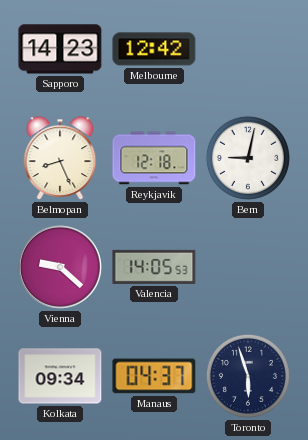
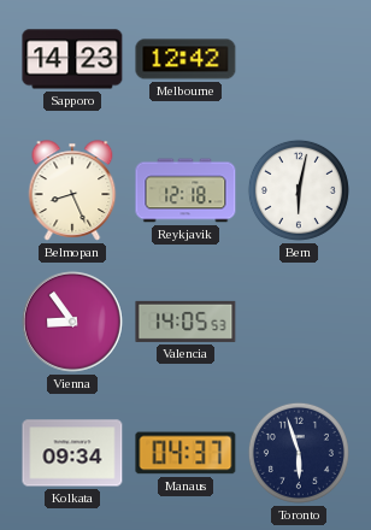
Bern: 9:02 -> 6:02
Vienna: 9:22 -> 8:54
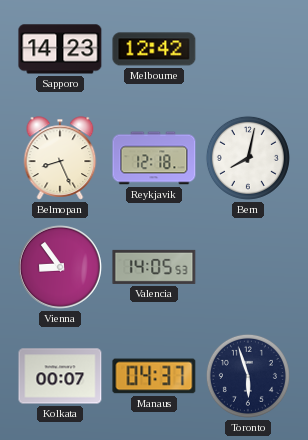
Bern: 6:02 -> 8:02
Kolkata: 09:34 -> 00:07
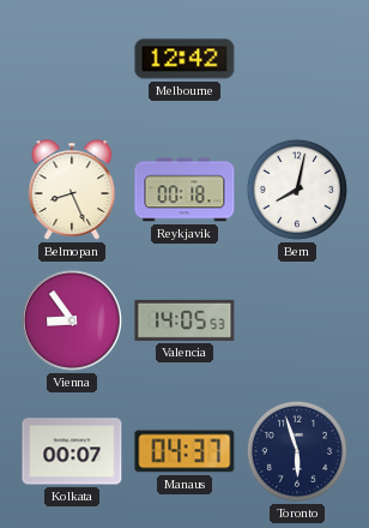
Sapporo: 14:23 -> none
Reykjavik: 12:18 -> 00:18
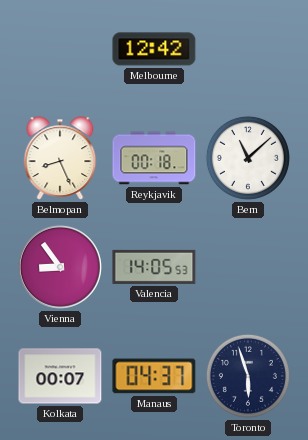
Bern: 8:02 -> 11:08
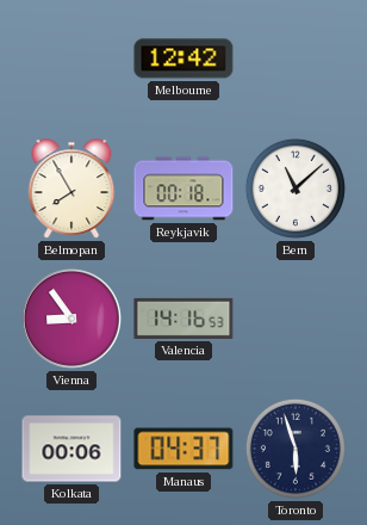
Belmopan: 8:26 -> 7:55
Valencia: 14:05 -> 14:16
Kolkata: 00:07 -> 00:06
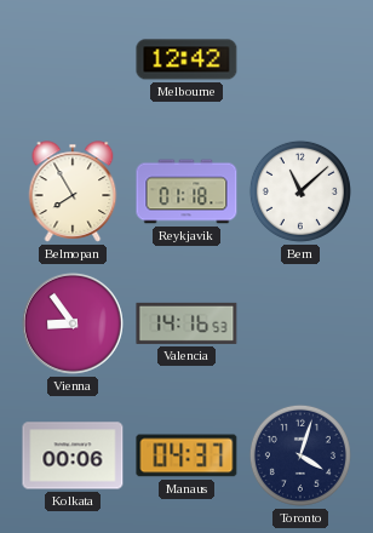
Reykjavik: 00:18 -> 01:18
Toronto: 5:57 -> 4:03
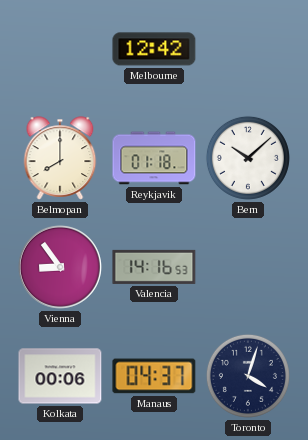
Belmopan: 7:55 -> 8:00
Bern: 11:08 -> 10:08
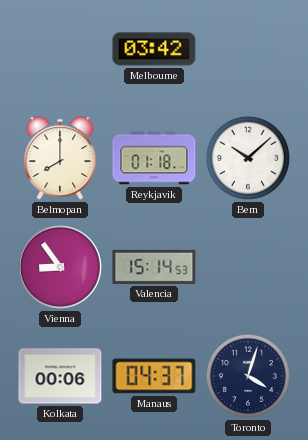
Melbourne: 12:42 -> 03:42
Valencia: 14:16 -> 15:14
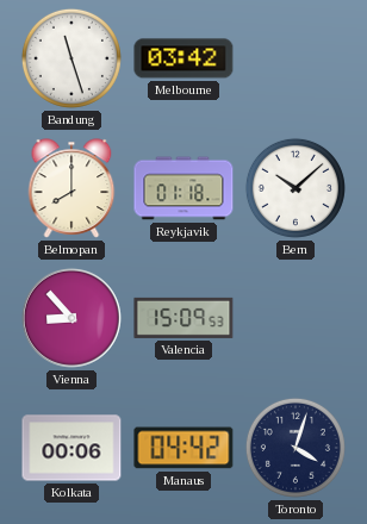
Bandung: none -> 11:27
Vienna: 8:54 -> 8:53
Valencia: 15:14 -> 15:09
Manaus: 04:37 -> 04:42
